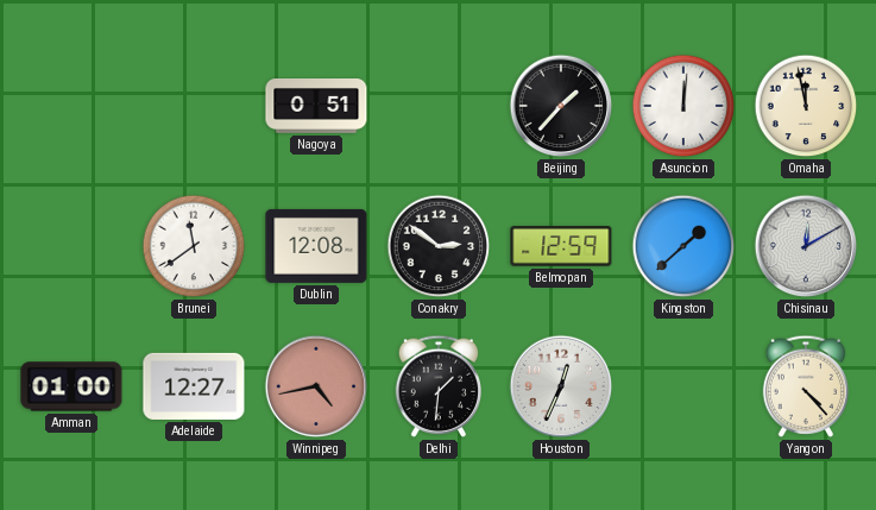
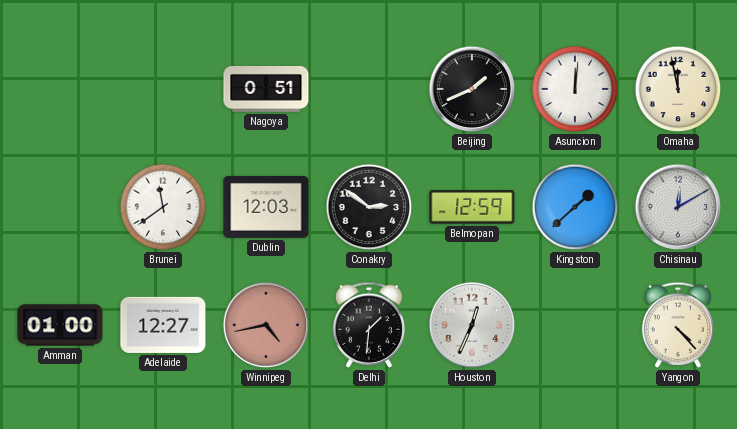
Beijing: 1:37 -> 1:41
Dublin: 12:08 -> 12:03
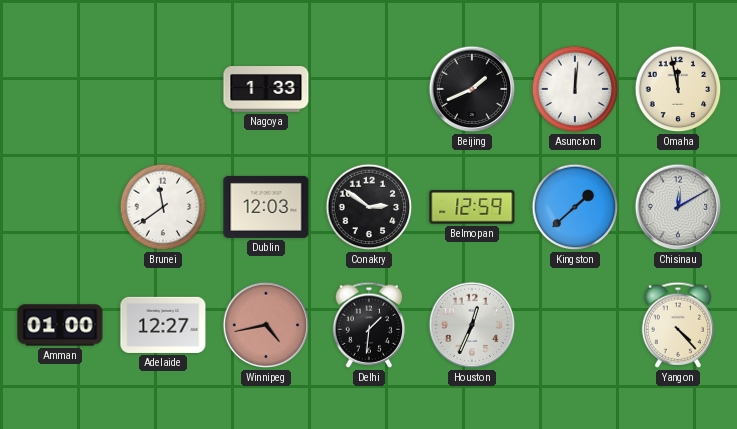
Nagoya: 0:51 -> 1:33
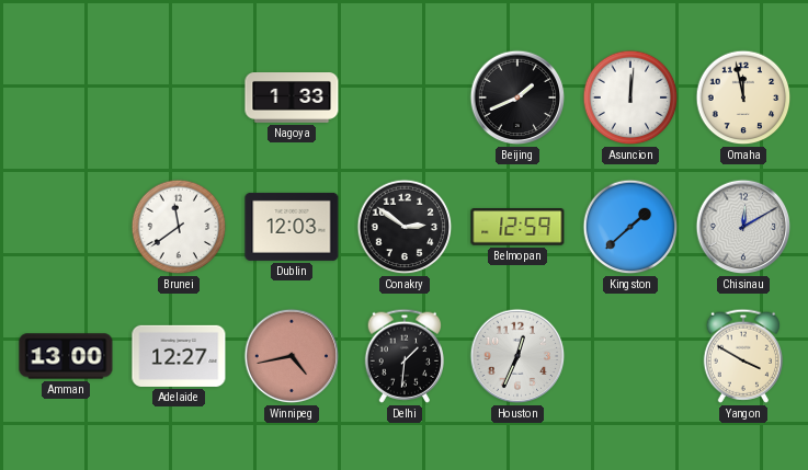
Amman: 01:00 -> 13:00
Yangon: 4:23 -> 3:50
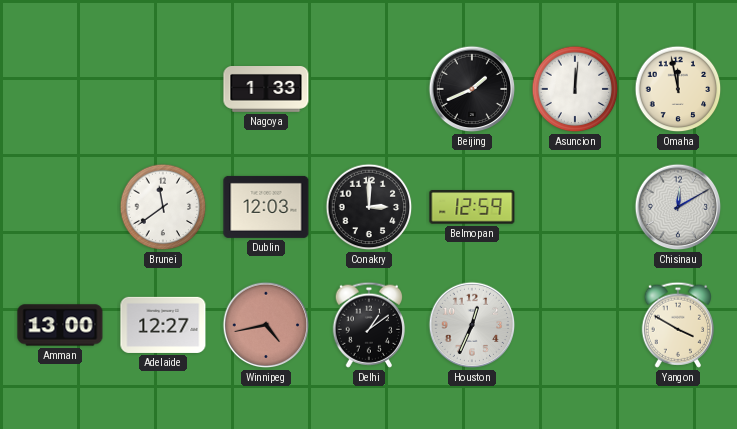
Conakry: 2:51 -> 3:00
Kingston: 1:38 -> none
Delhi: 1:31 -> 1:09
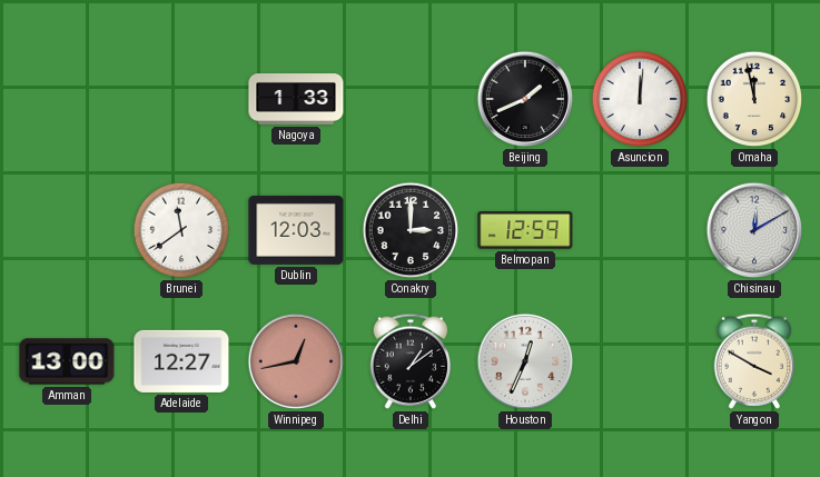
Winnipeg: 4:43 -> 12:43
